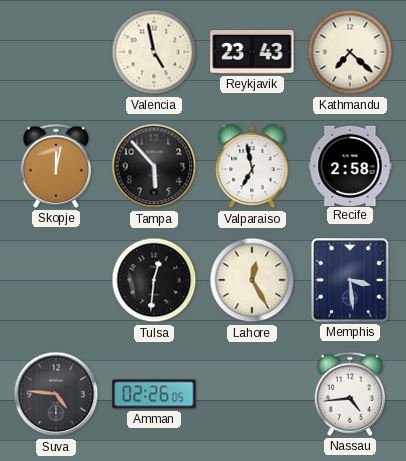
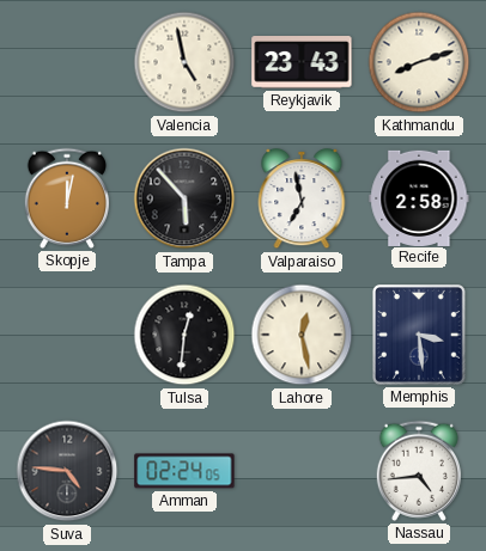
Kathmandu: 7:22 -> 8:12
Lahore: 12:25 -> 12:28
Amman: 02:26 -> 02:24
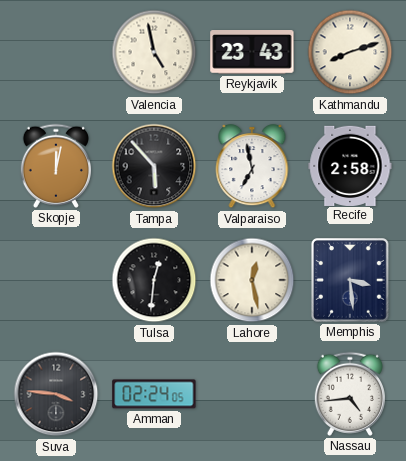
Suva: 4:46 -> 3:46
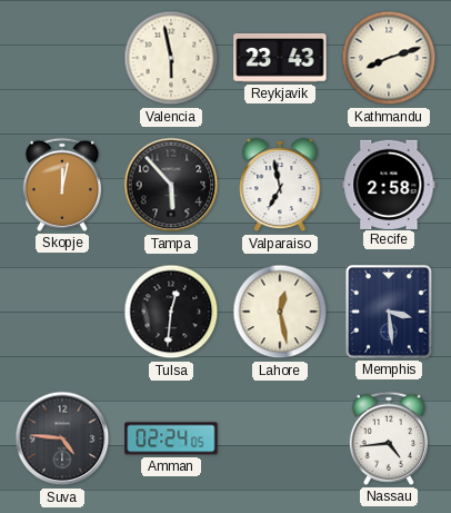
Valencia: 4:58 -> 5:58
Suva: 3:46 -> 4:46
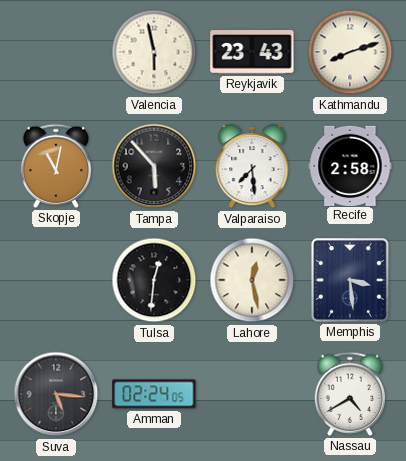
Skopje: 12:02 -> 11:02
Valparaiso: 6:58 -> 7:29
Suva: 4:46 -> 5:16
Nassau: 4:44 -> 4:40
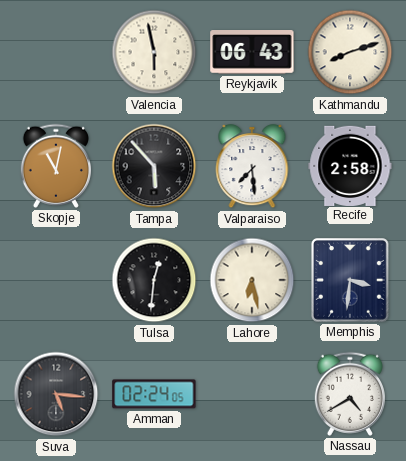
Reykjavik: 23:43 -> 06:43
Lahore: 12:28 -> 6:28
Memphis: 3:29 -> 3:31
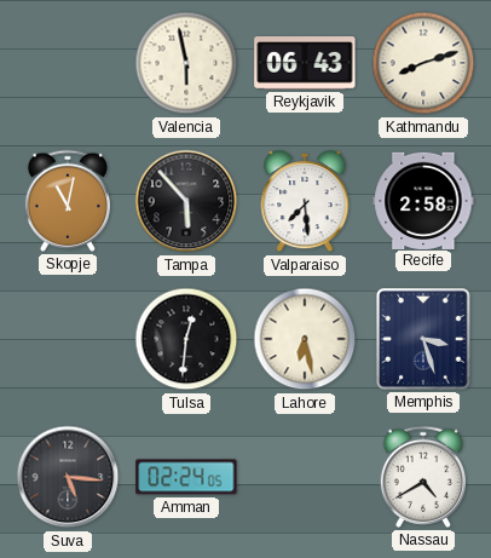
Memphis: 3:31 -> 3:27
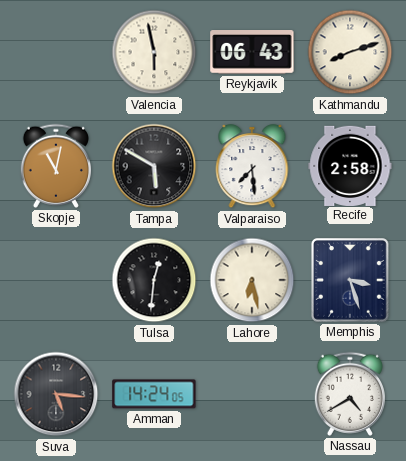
Tampa: 5:53 -> 5:50
Amman: 02:24 -> 14:24
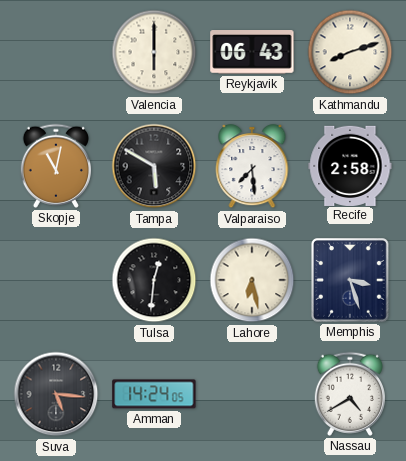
Valencia: 5:58 -> 6:00
